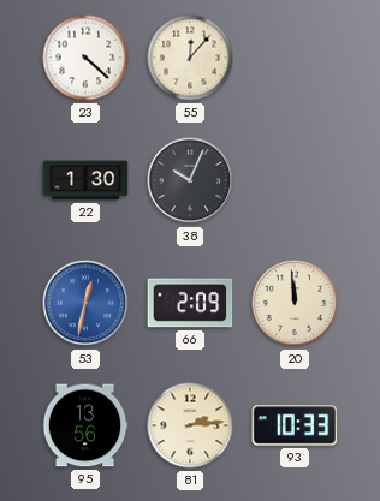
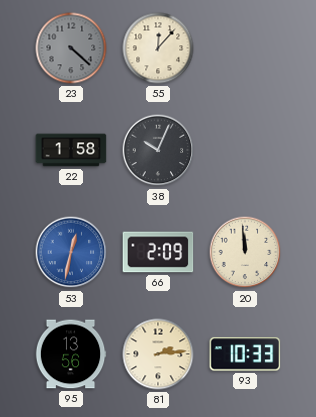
23 dial: white -> grey
22: 1:30 -> 1:58
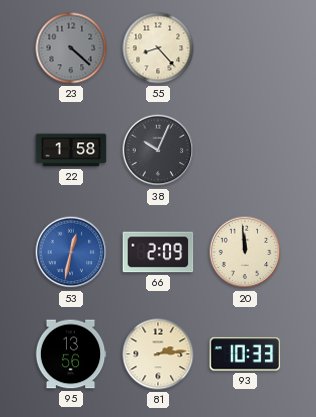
55: 12:07 -> 8:23
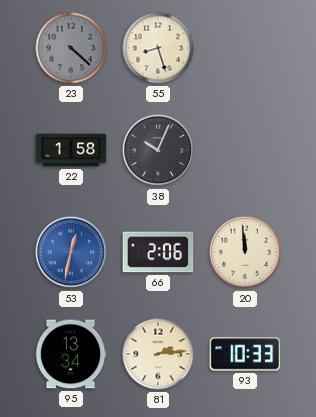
55: 8:23 -> 8:27
66: 2:09 -> 2:06
95: 13:56 -> 13:34
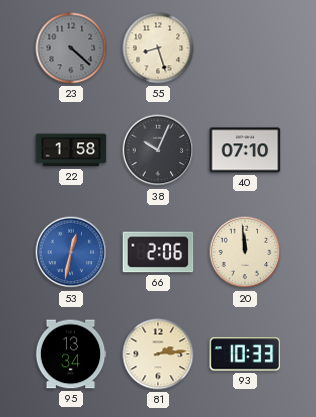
40: none -> 07:10
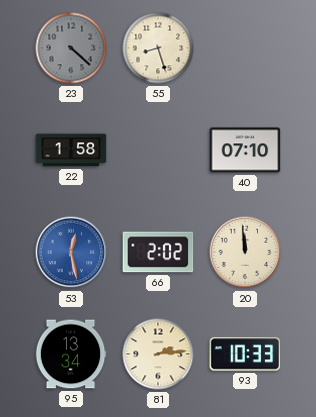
38: 10:04 -> none
53: 12:32 -> 12:28
66: 2:06 -> 2:02
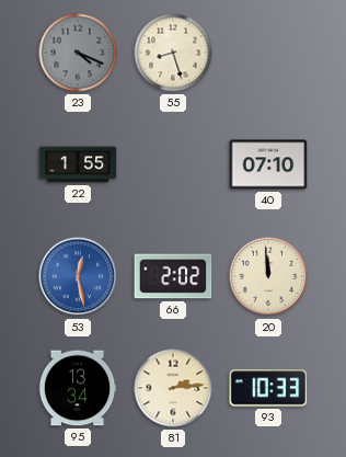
23: 4:22 -> 4:19
22: 1:58 -> 1:55
